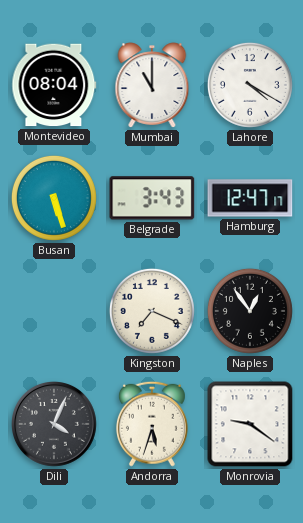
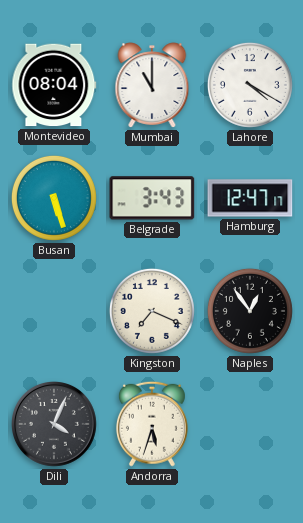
Monrovia: 9:21 -> none
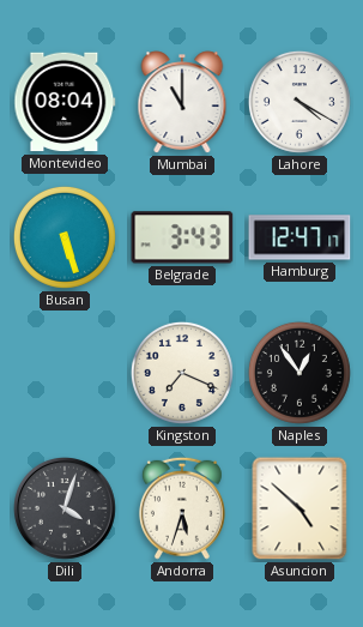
Dili: 4:04 -> 4:03
Asuncion: none -> 4:52
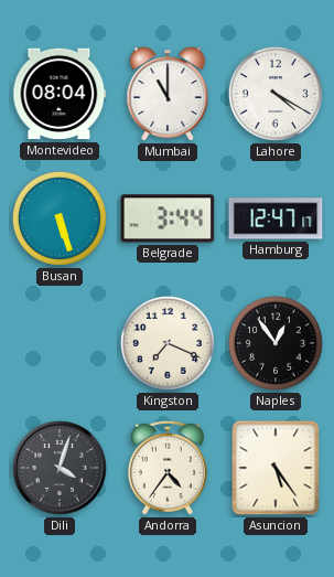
Belgrade: 3:43 -> 3:44
Andorra: 5:33 -> 4:36
Asuncion: 4:52 -> 5:24
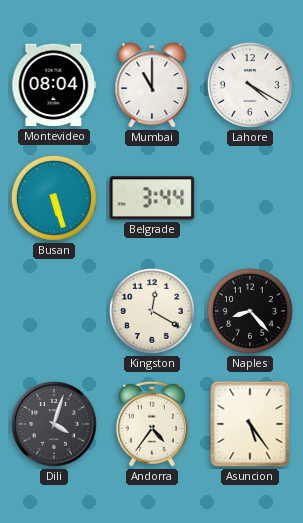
Hamburg: 12:47 -> none
Kingston: 7:19 -> 12:20
Naples: 12:54 -> 8:23
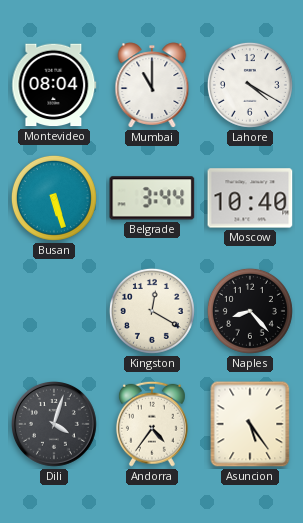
Moscow: none -> 10:40
